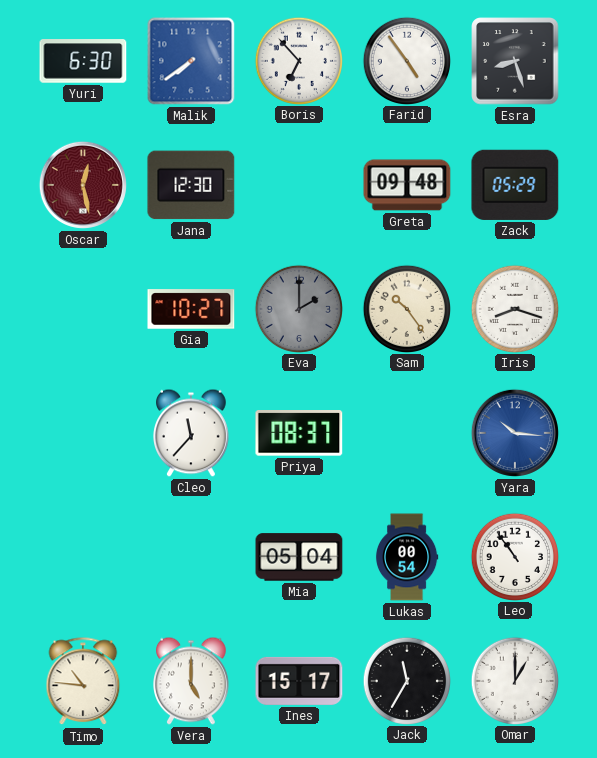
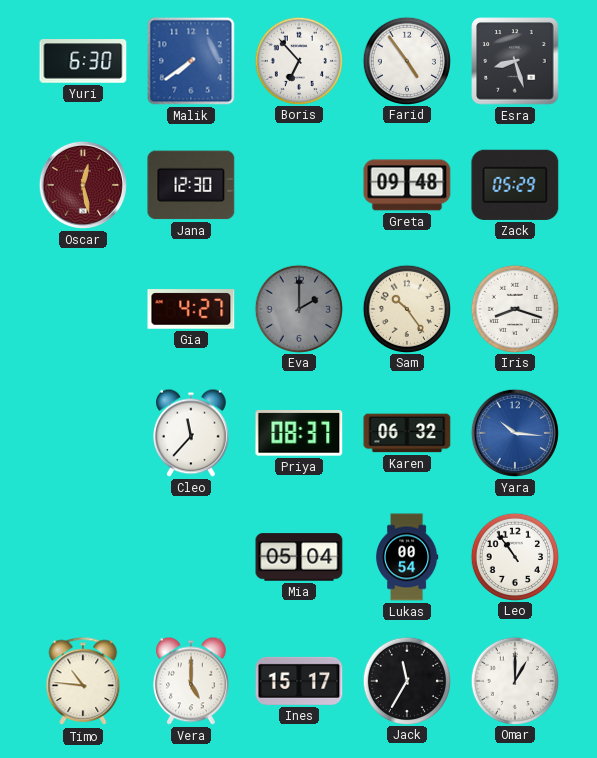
Gia: 10:27 -> 4:27
Karen: none -> 06:32
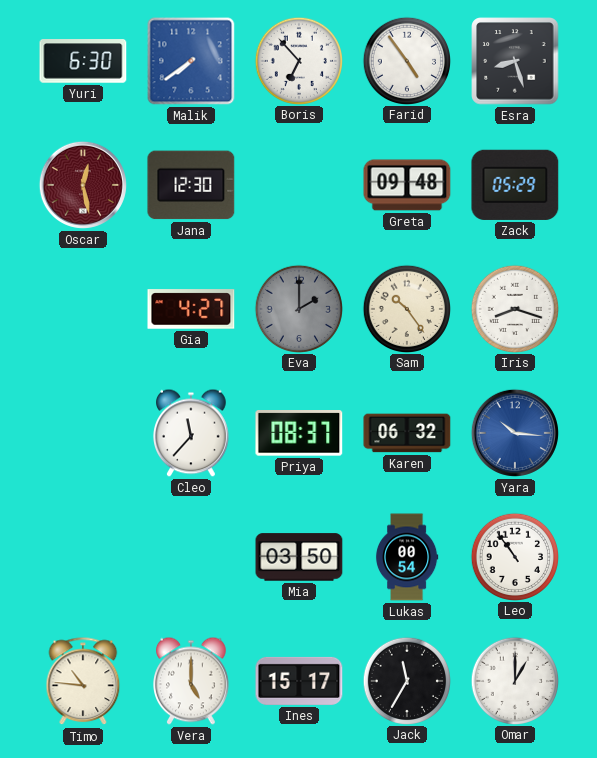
Mia: 05:04 -> 03:50
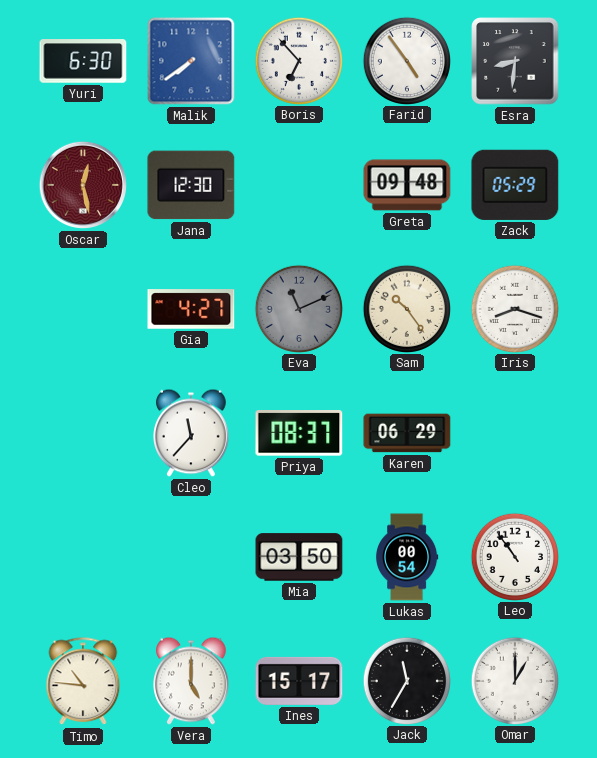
Esra: 8:27 -> 8:31
Eva: 2:00 -> 11:11
Karen: 06:32 -> 06:29
Yara: 10:16 -> none
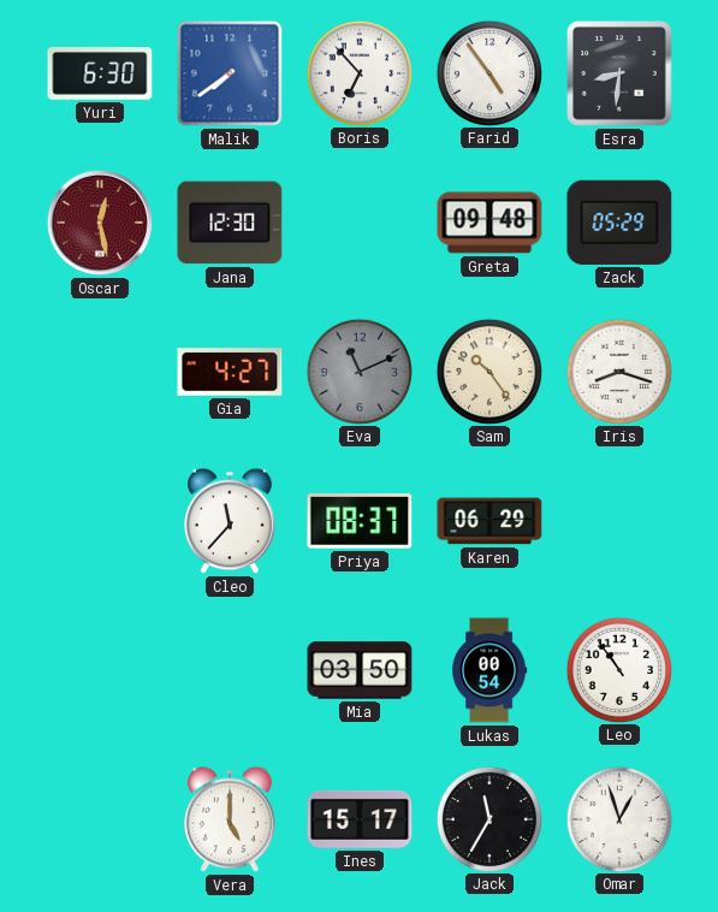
Timo: 10:46 -> none
Omar: 1:00 -> 12:57
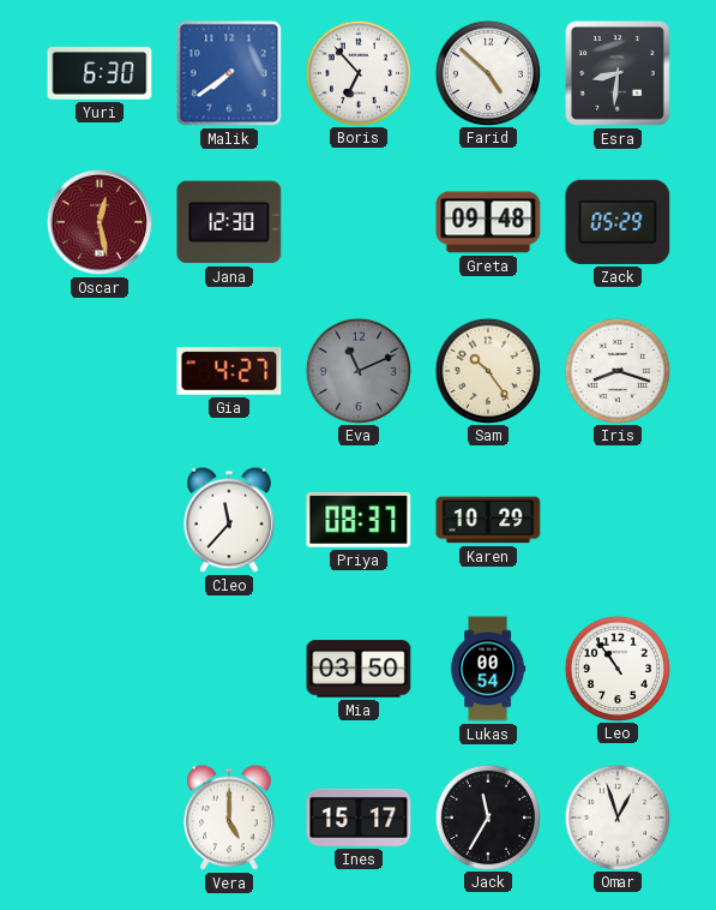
Farid: 4:54 -> 4:52
Karen: 06:29 -> 10:29
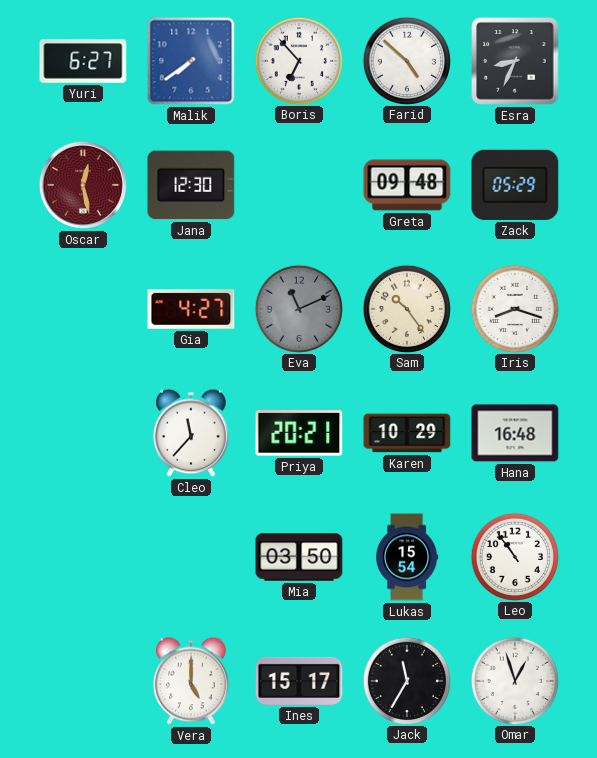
Yuri: 6:30 -> 6:27
Esra: 8:31 -> 8:34
Priya: 08:37 -> 20:21
Hana: none -> 16:48
Lukas: 00:54 -> 15:54
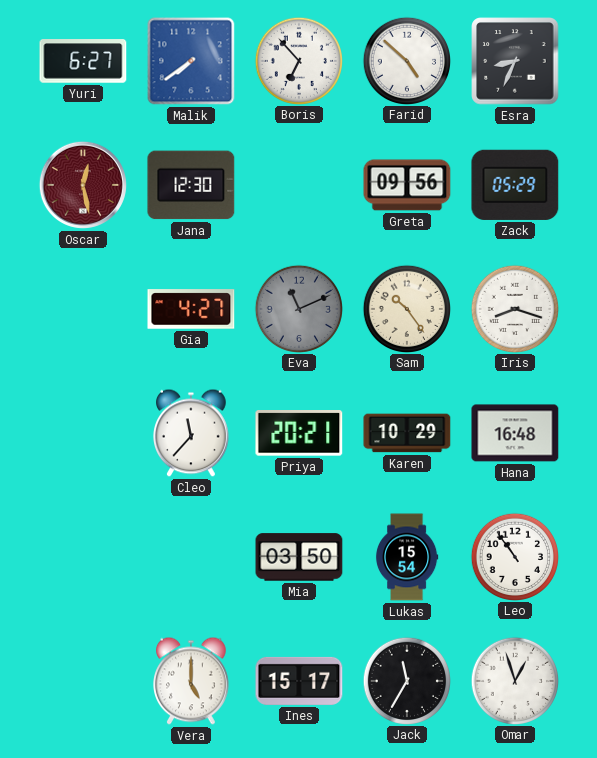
Greta: 09:48 -> 09:56
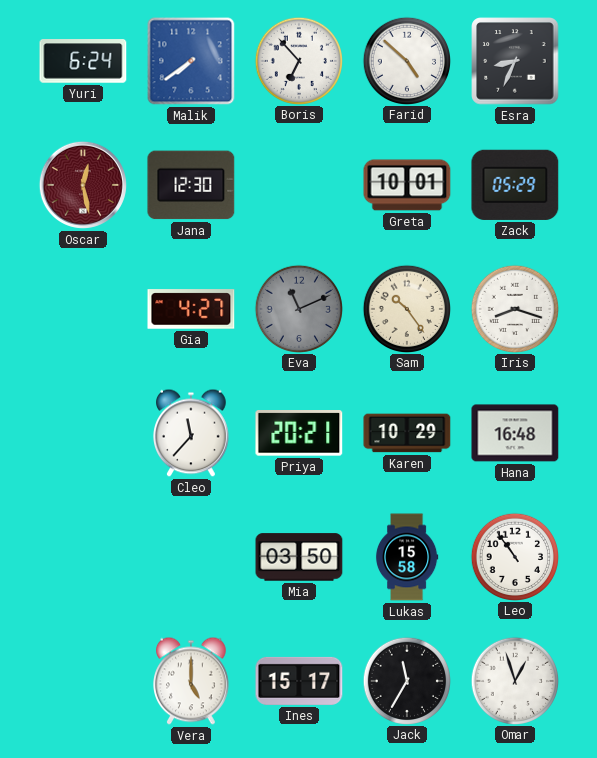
Yuri: 6:27 -> 6:24
Greta: 09:56 -> 10:01
Lukas: 15:54 -> 15:58
